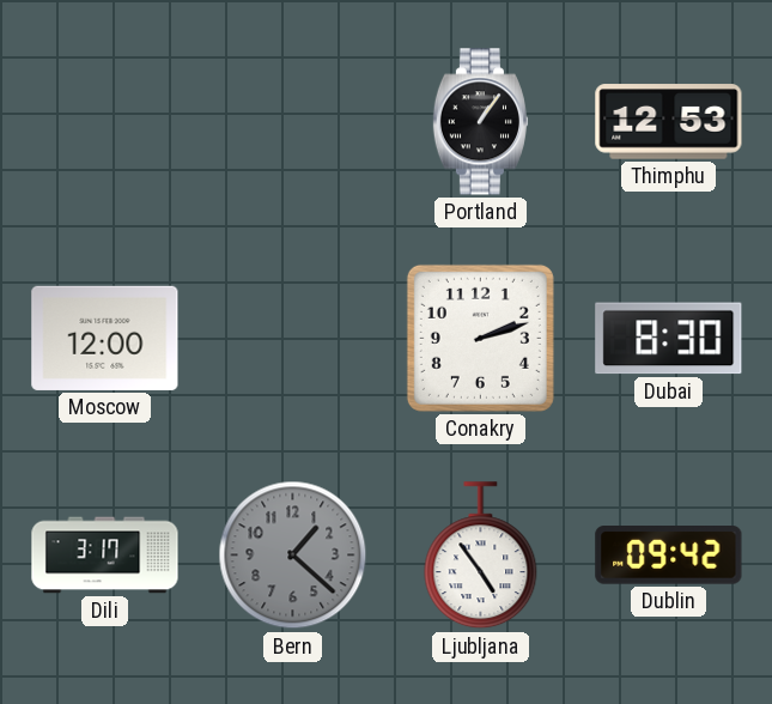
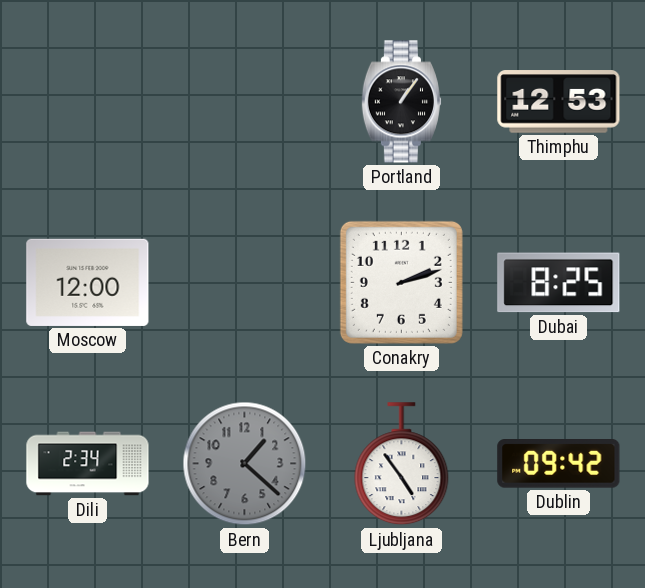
Dubai: 8:30 -> 8:25
Dili: 3:17 -> 2:34
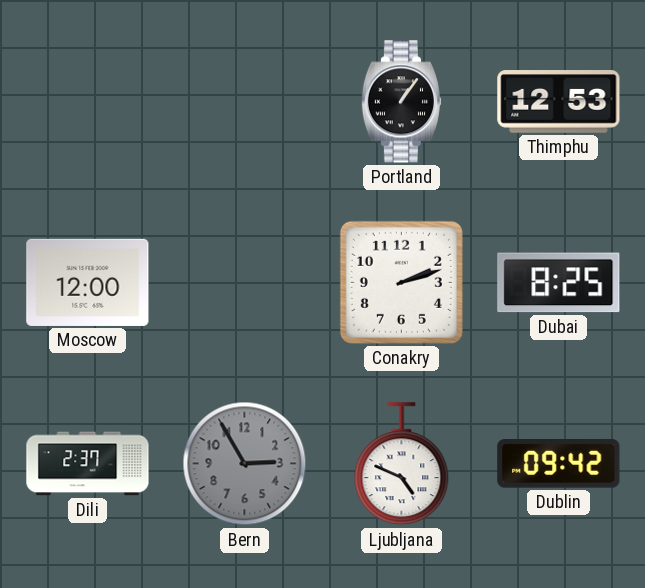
Dili: 2:34 -> 2:37
Bern: 1:22 -> 2:55
Ljubljana: 4:54 -> 4:49
